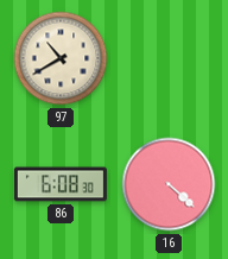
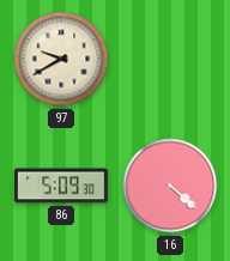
97: 10:40 -> 9:40
86: 6:08 -> 5:09
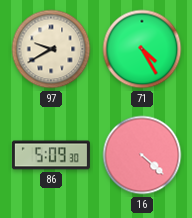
71: none -> 4:25
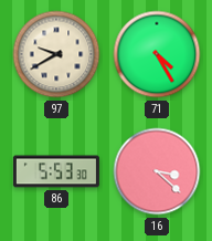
86: 5:09 -> 5:53
16: 4:22 -> 3:22
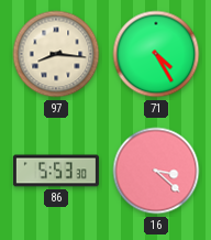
97: 9:40 -> 8:16
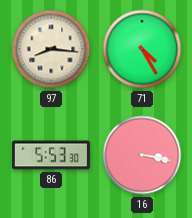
16: 3:22 -> 3:17
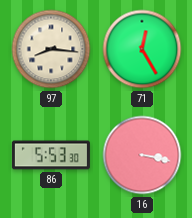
71: 4:25 -> 12:25
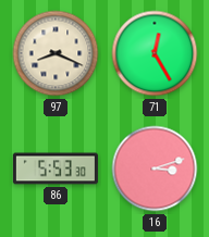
97: 8:16 -> 8:19
16: 3:17 -> 3:12
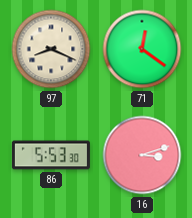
71: 12:25 -> 12:21
